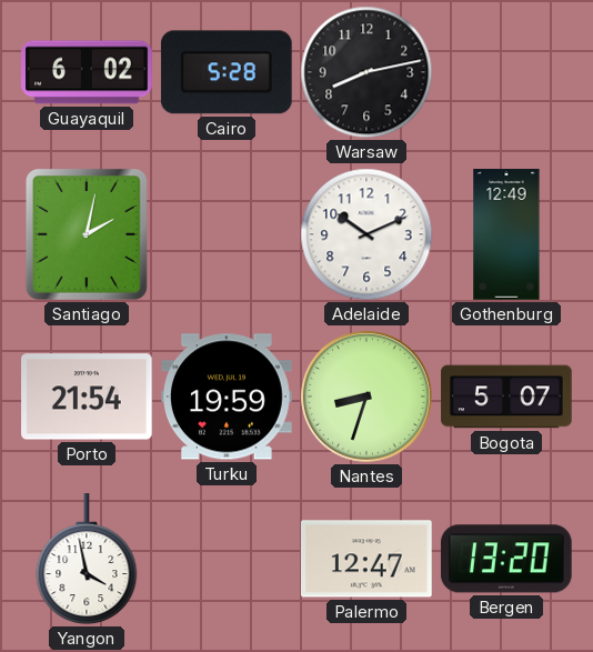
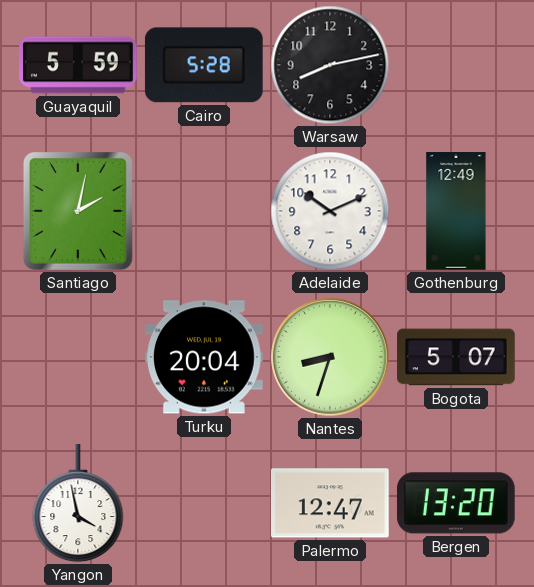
Guayaquil: 6:02 -> 5:59
Porto: 21:54 -> none
Turku: 19:59 -> 20:04
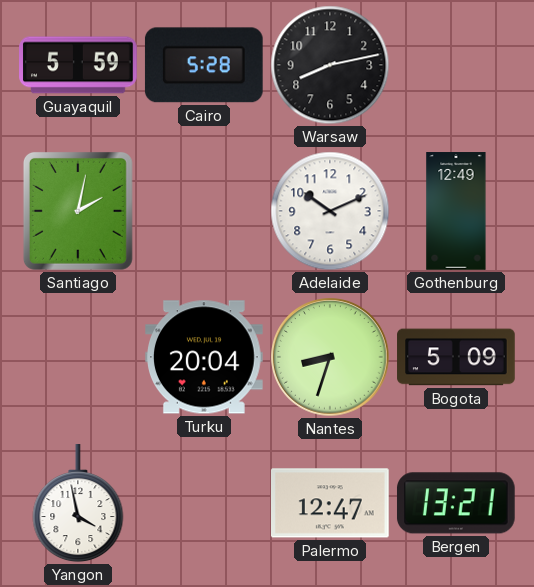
Bogota: 5:07 -> 5:09
Bergen: 13:20 -> 13:21
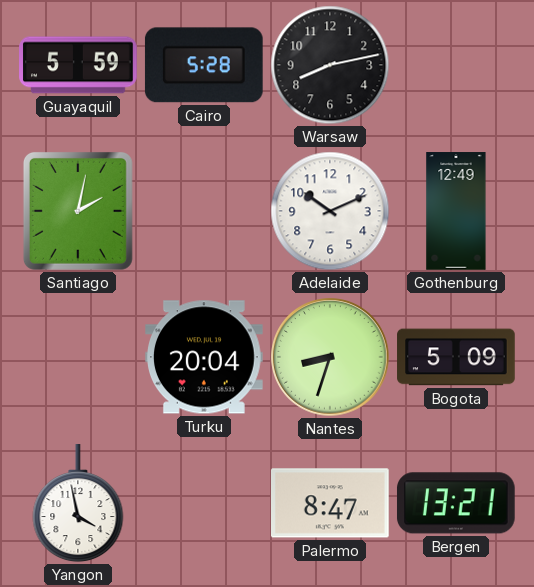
Palermo: 12:47 -> 8:47
